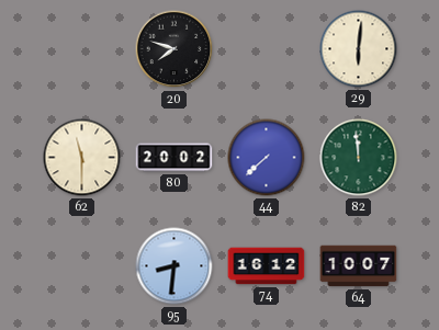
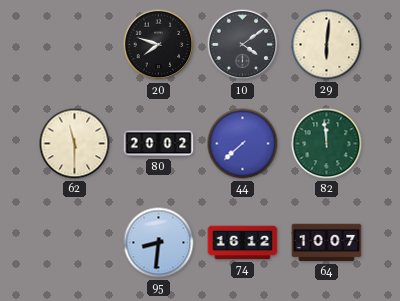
10: none -> 4:09
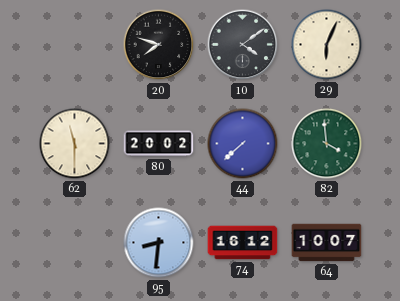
29: 6:01 -> 6:04
82: 11:59 -> 3:59
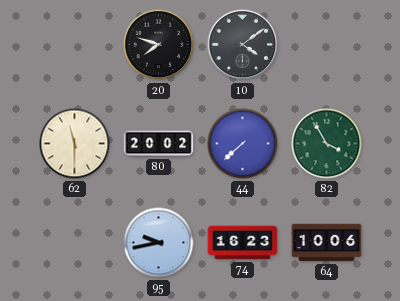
29: 6:04 -> none
82: 3:59 -> 3:55
95: 8:31 -> 9:43
74: 16:12 -> 16:23
64: 10:07 -> 10:06
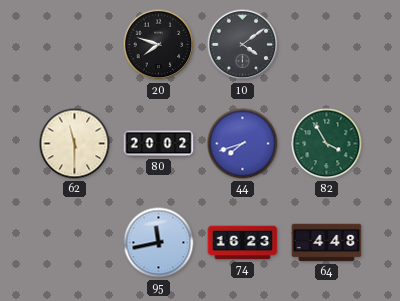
44: 7:38 -> 7:42
95: 9:43 -> 11:43
64: 10:06 -> 4:48
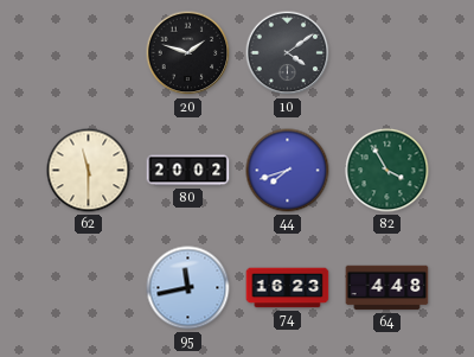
20: 7:48 -> 1:48
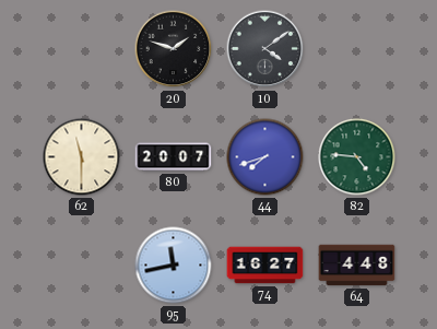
80: 20:02 -> 20:07
82: 3:55 -> 4:46
74: 16:23 -> 16:27
